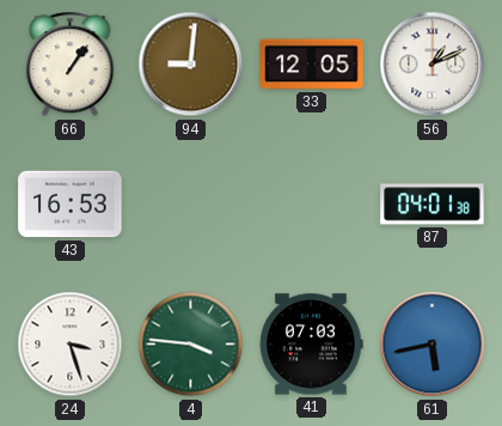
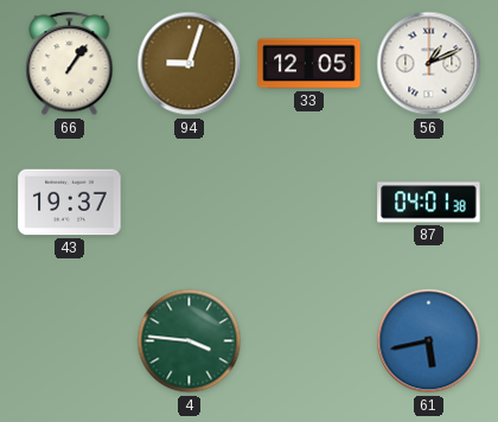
94: 9:01 -> 9:03
43: 16:53 -> 19:37
24: 3:27 -> none
41: 07:03 -> none
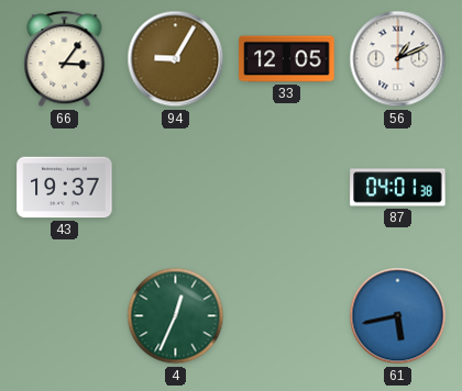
66: 1:06 -> 3:06
94: 9:03 -> 9:05
4: 3:46 -> 12:34
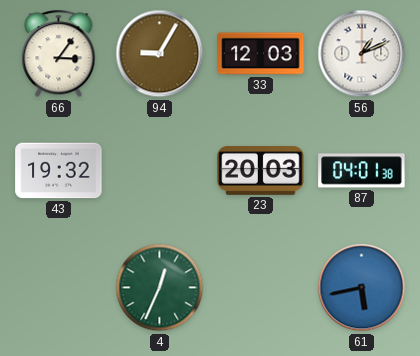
33: 12:05 -> 12:03
43: 19:37 -> 19:32
23: none -> 20:03
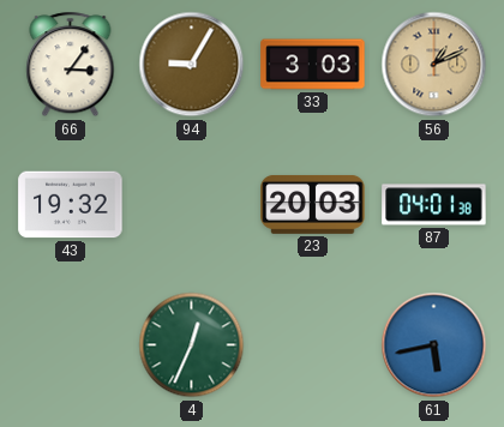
33: 12:03 -> 3:03
56 dial: white -> champagne
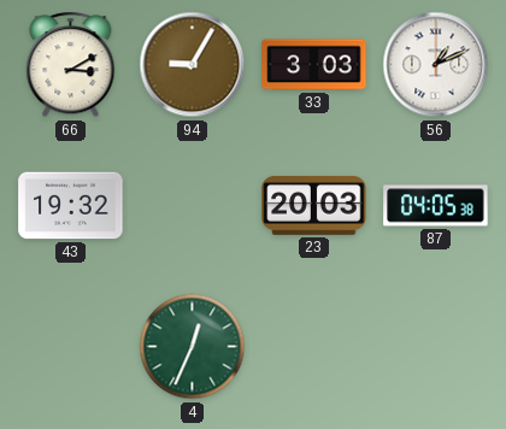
66: 3:06 -> 3:10
56 dial: champagne -> white
87: 04:01 -> 04:05
61: 5:43 -> none
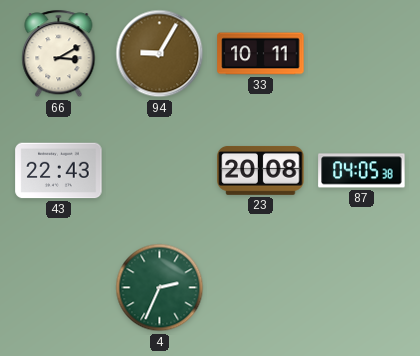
33: 3:03 -> 10:11
56: 1:11 -> none
43: 19:32 -> 22:43
23: 20:03 -> 20:08
4: 12:34 -> 2:34
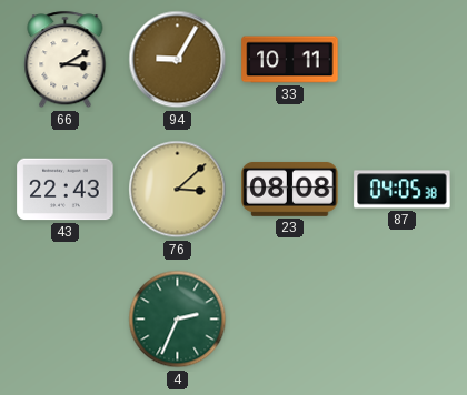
76: none -> 3:08
23: 20:08 -> 08:08
